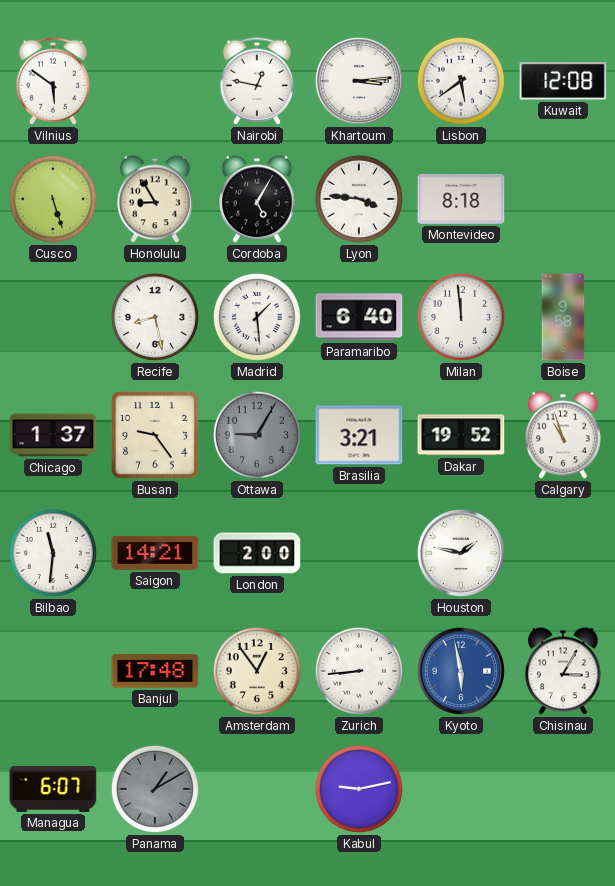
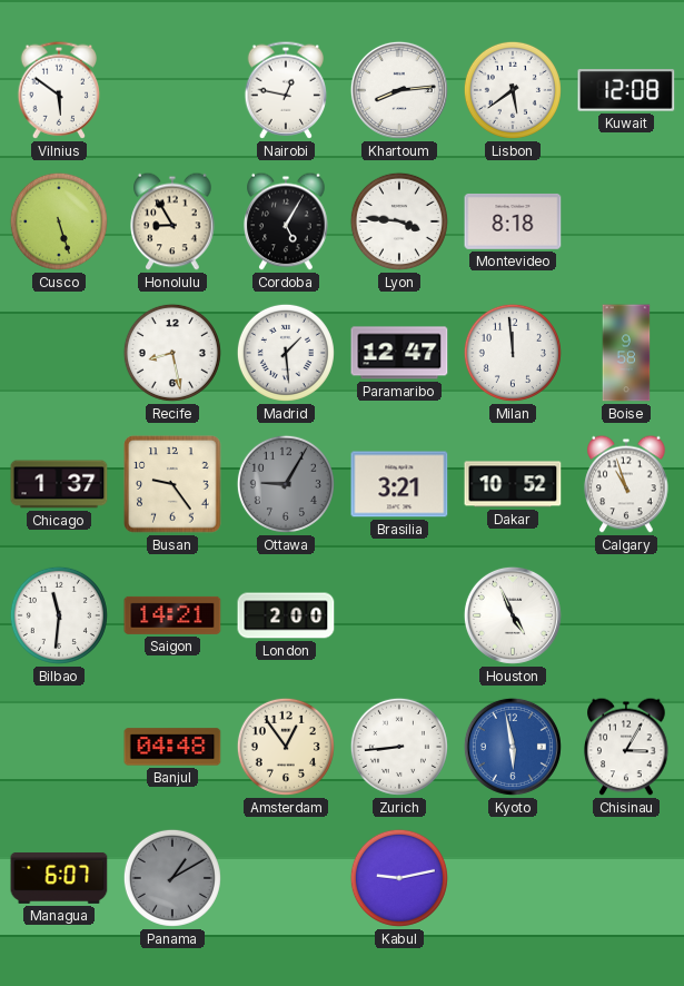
Khartoum: 3:14 -> 8:14
Paramaribo: 6:40 -> 12:47
Dakar: 19:52 -> 10:52
Houston: 1:47 -> 4:56
Banjul: 17:48 -> 04:48
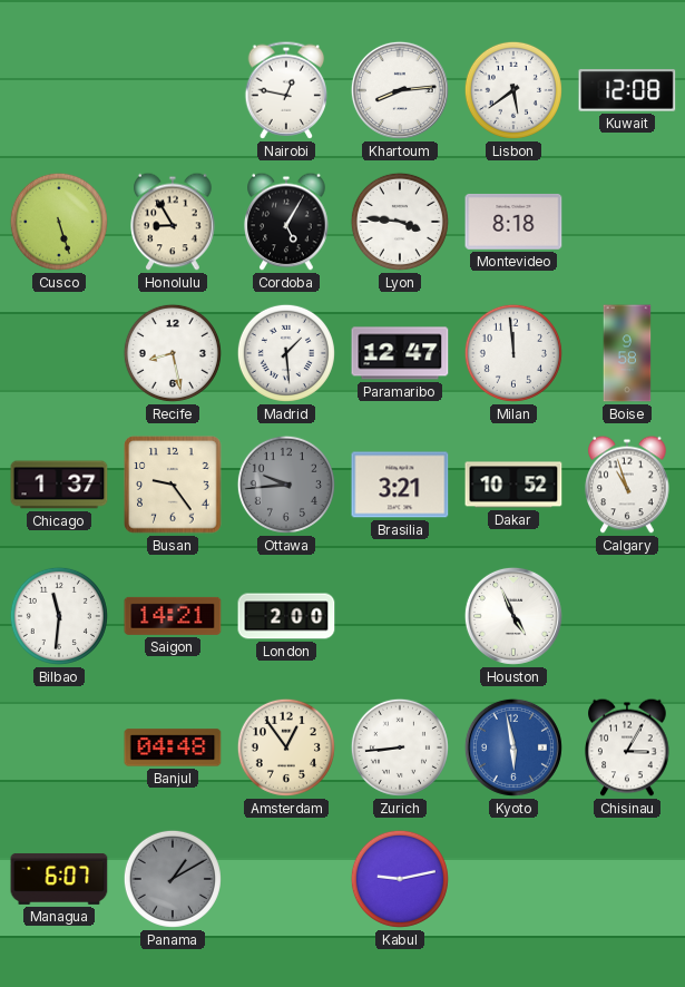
Vilnius: 5:51 -> none
Ottawa: 9:05 -> 9:44
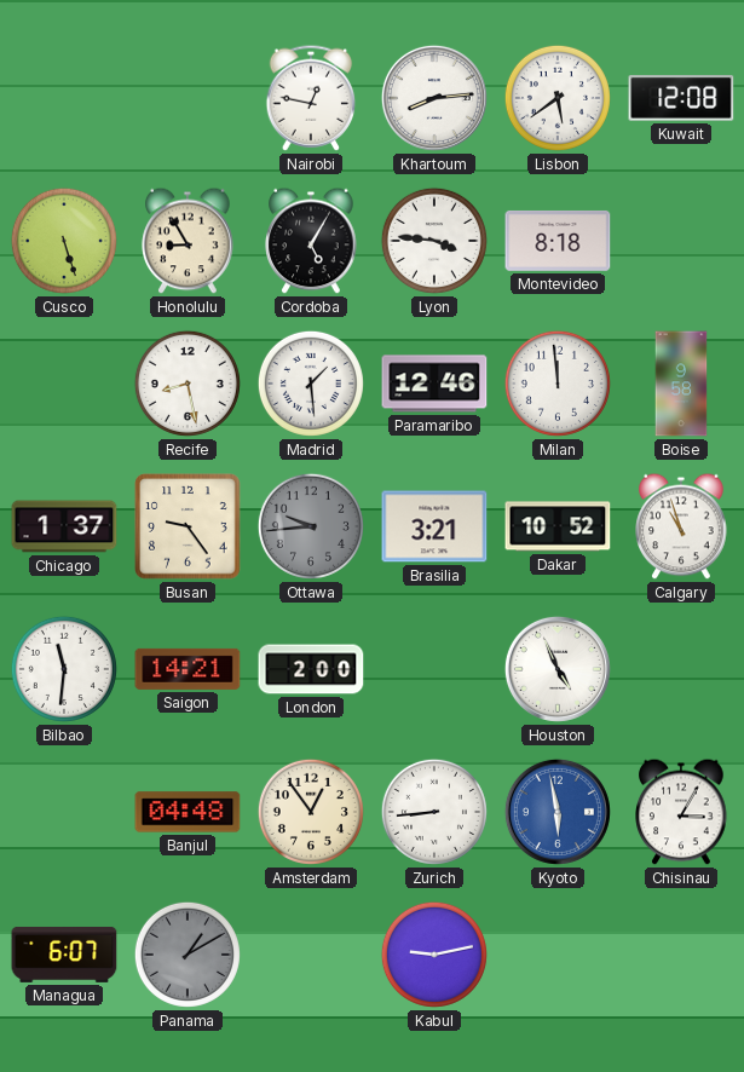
Paramaribo: 12:47 -> 12:46
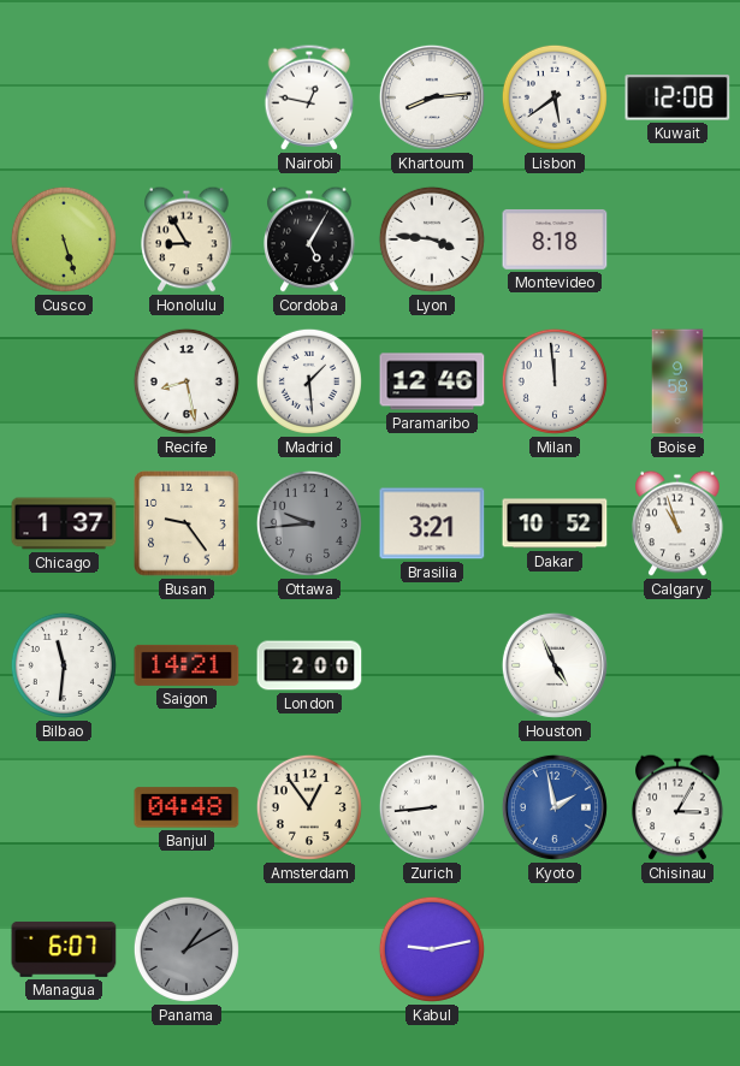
Kyoto: 5:58 -> 1:58
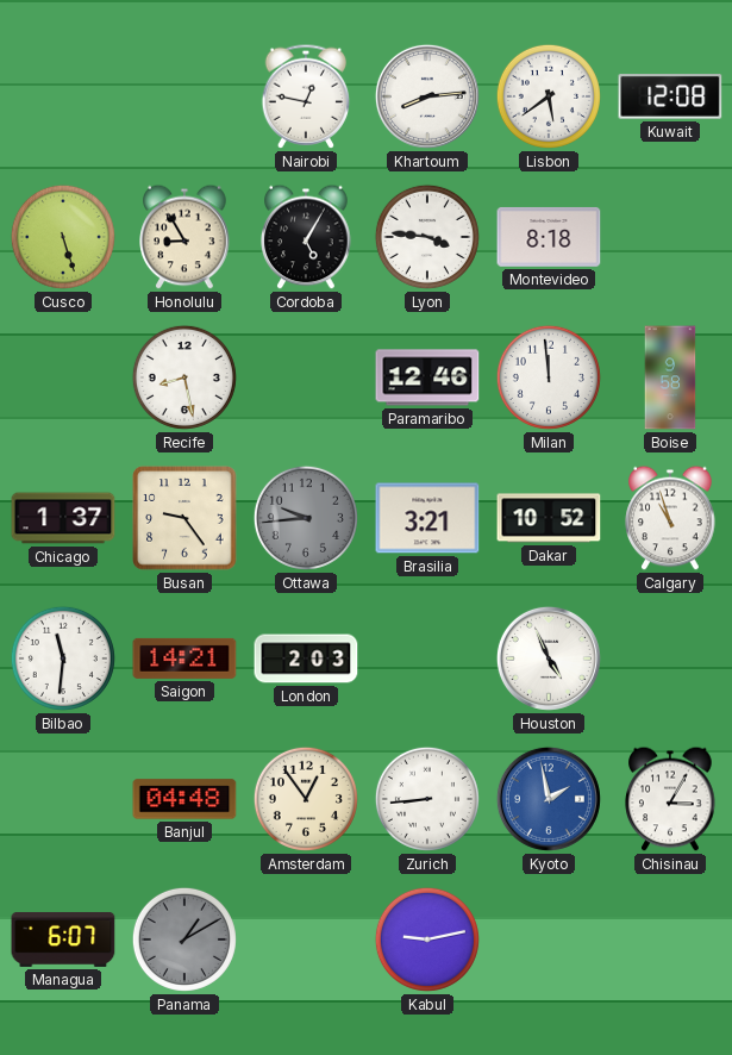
Madrid: 1:29 -> none
London: 2:00 -> 2:03
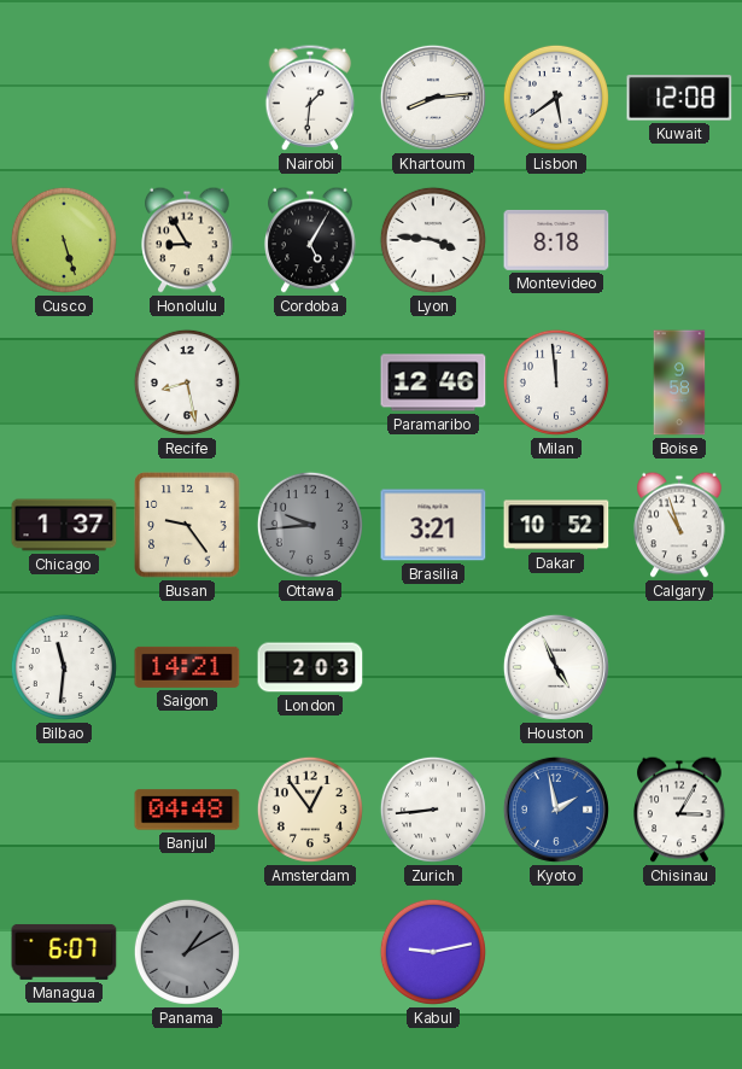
Nairobi: 12:47 -> 1:31
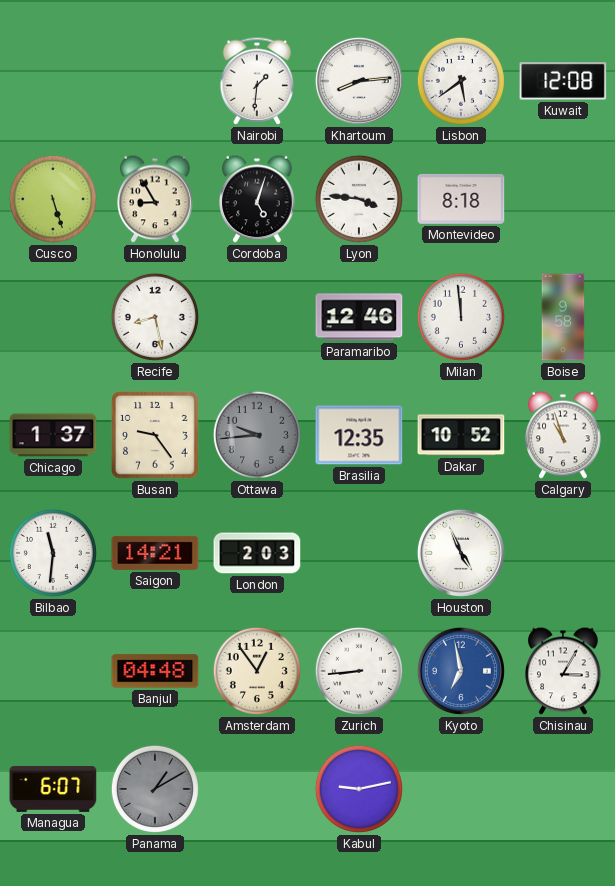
Cordoba: 5:05 -> 5:03
Brasilia: 3:21 -> 12:35
Kyoto: 1:58 -> 6:58
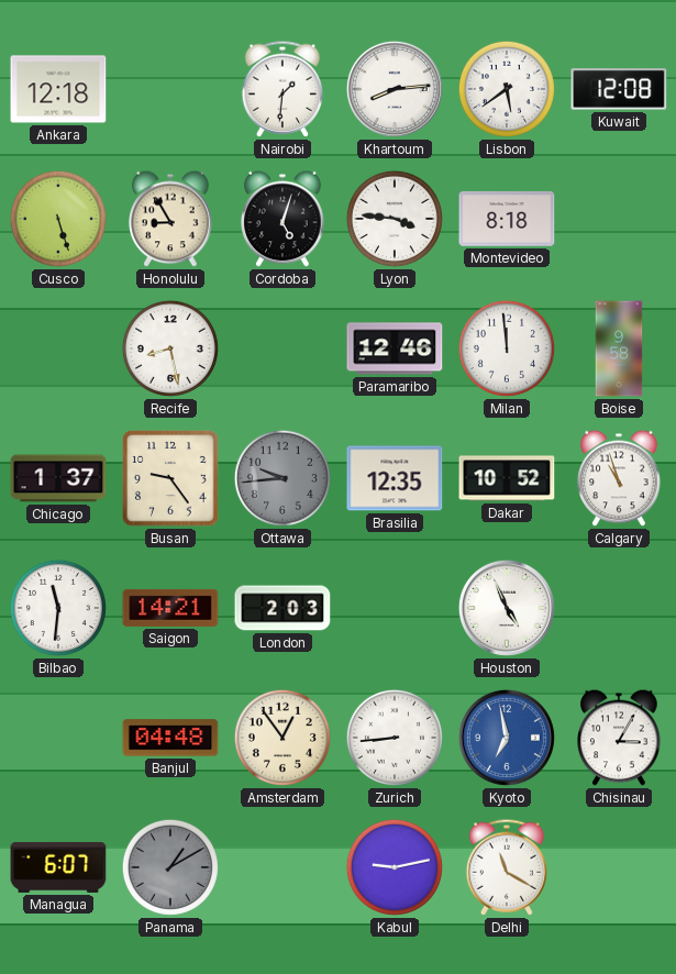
Ankara: none -> 12:18
Delhi: none -> 11:20
